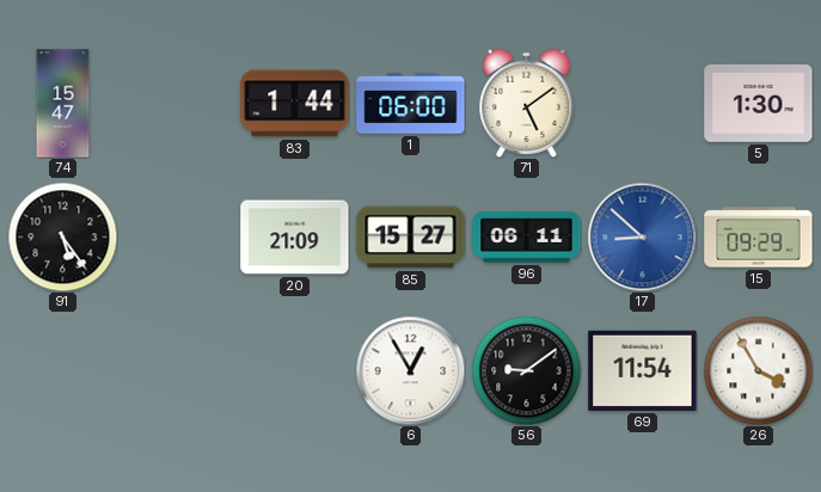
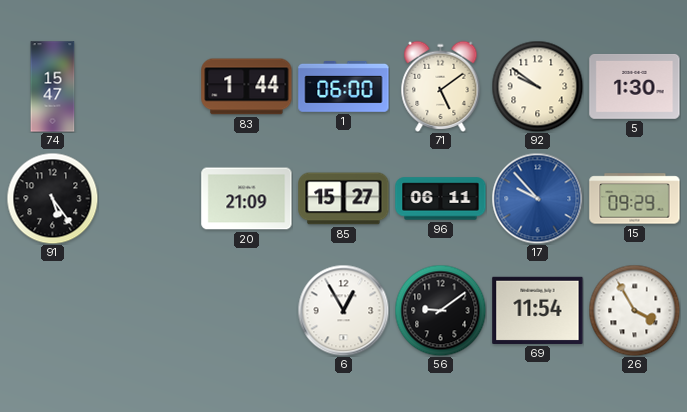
92: none -> 9:51
17: 8:52 -> 9:53
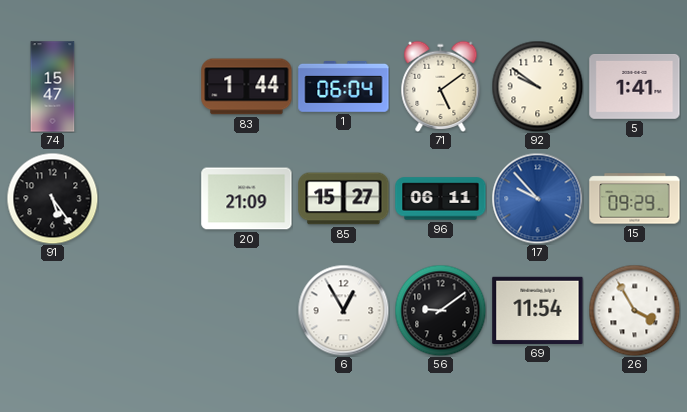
1: 06:00 -> 06:04
5: 1:30 -> 1:41
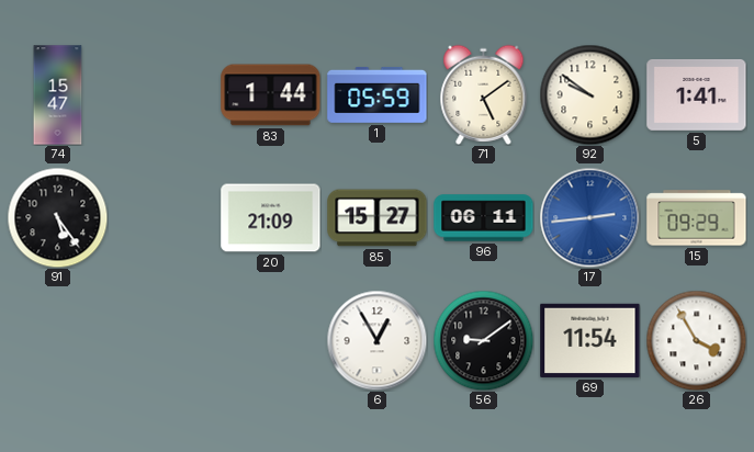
1: 06:04 -> 05:59
17: 9:53 -> 2:44
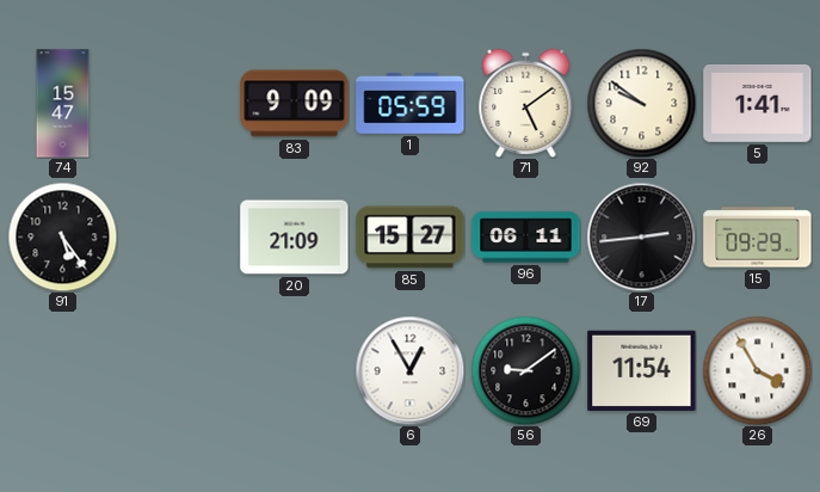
83: 1:44 -> 9:09
17 dial: blue -> black
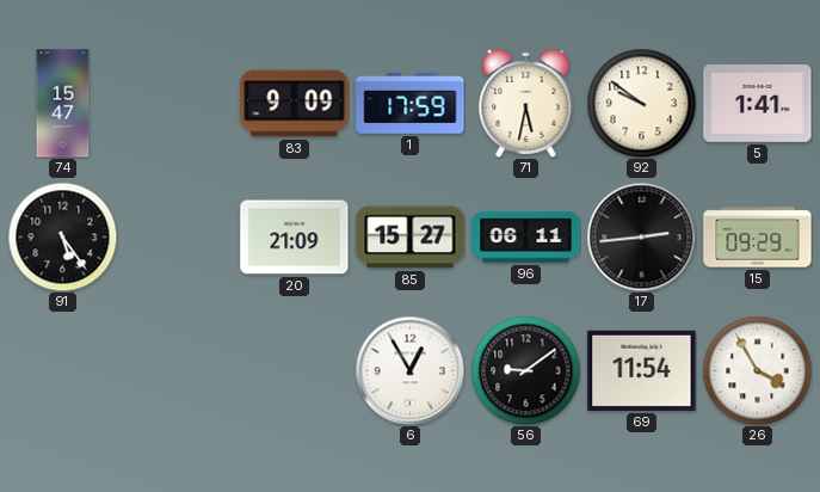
1: 05:59 -> 17:59
71: 5:09 -> 5:32
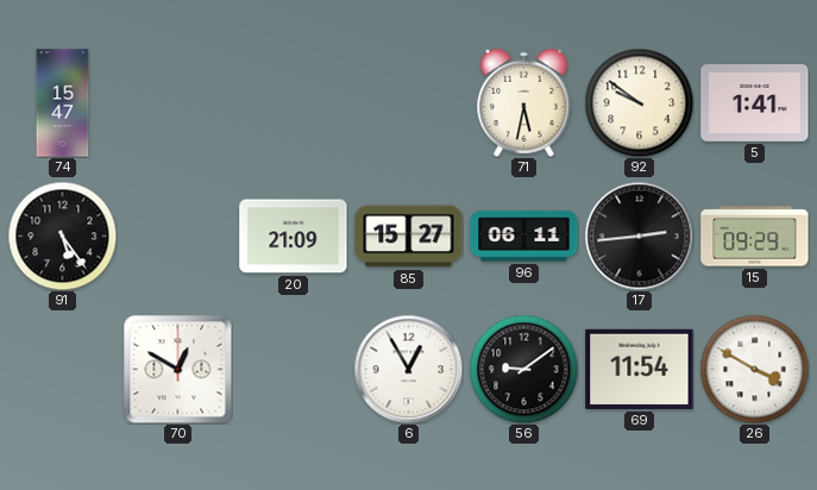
83: 9:09 -> none
1: 17:59 -> none
70: none -> 12:50
26: 3:55 -> 3:50
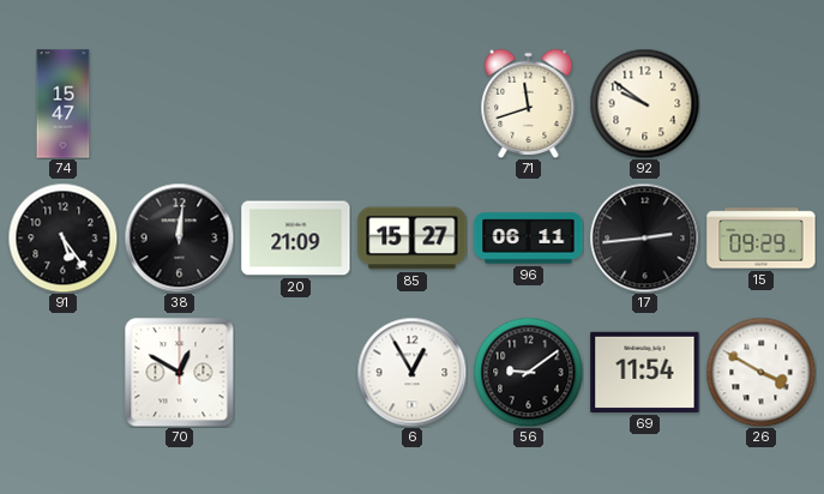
71: 5:32 -> 11:42
5: 1:41 -> none
38: none -> 12:01
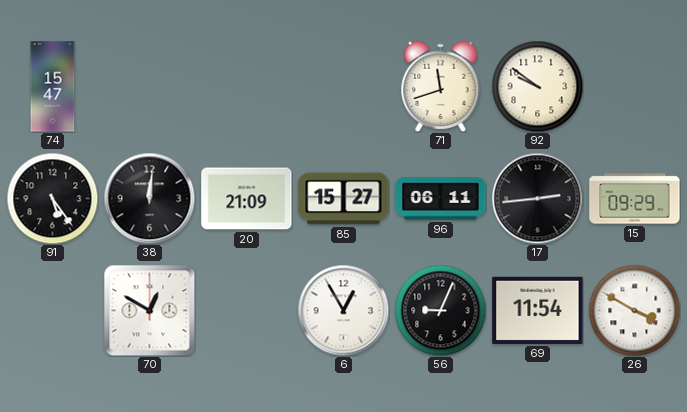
56: 9:09 -> 9:04
